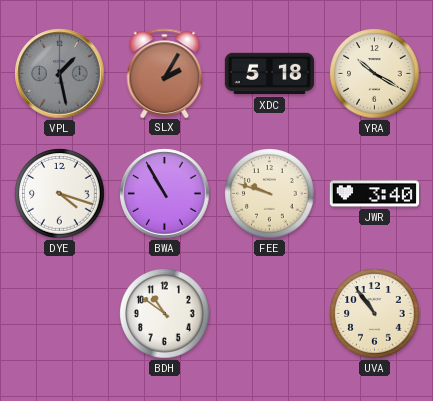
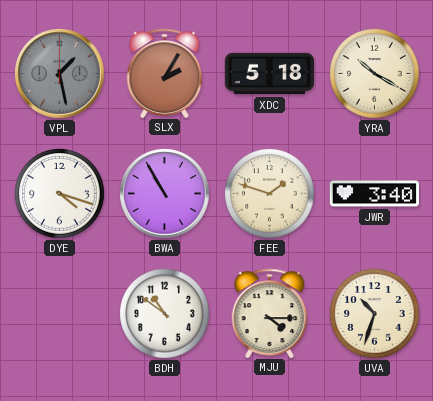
FEE: 9:48 -> 1:48
MJU: none -> 4:15
UVA: 10:54 -> 10:33
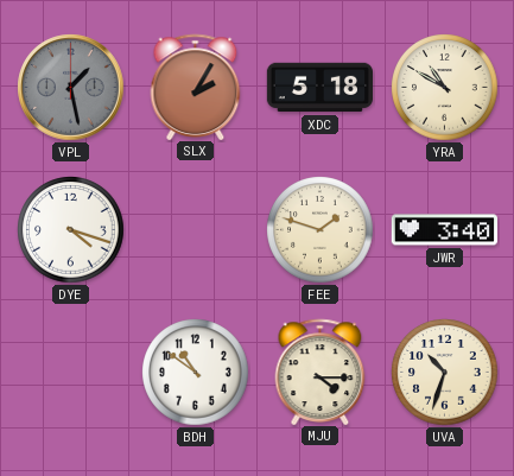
YRA: 10:20 -> 10:50
BWA: 10:55 -> none
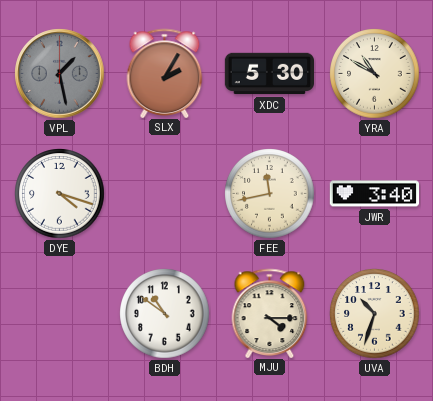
XDC: 5:18 -> 5:30
FEE: 1:48 -> 11:43
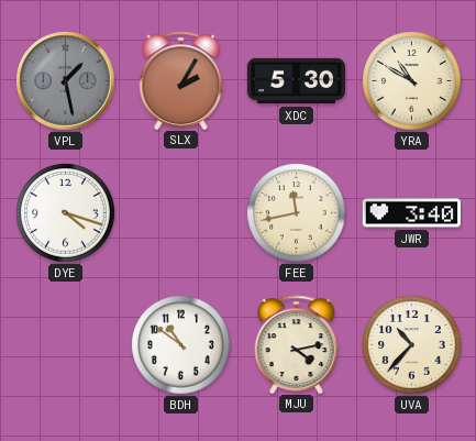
MJU: 4:15 -> 4:13
UVA: 10:33 -> 10:37
